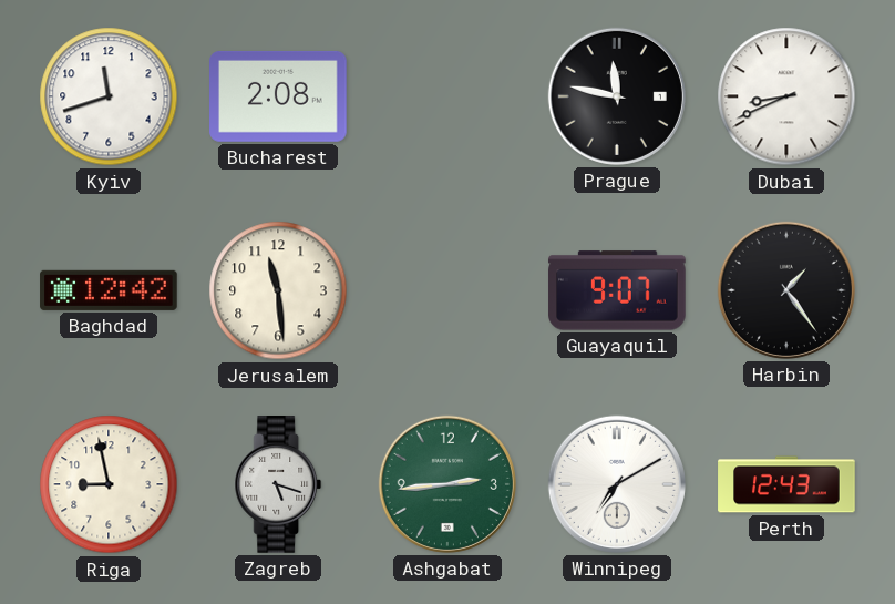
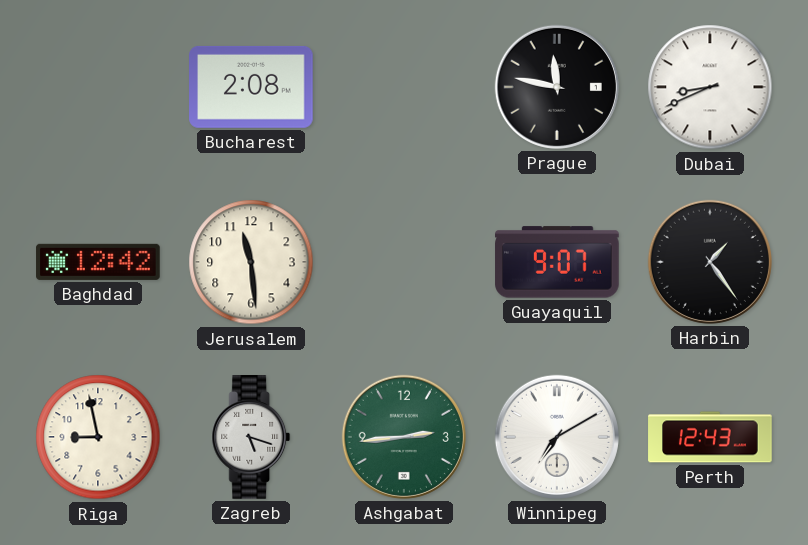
Kyiv: 11:42 -> none
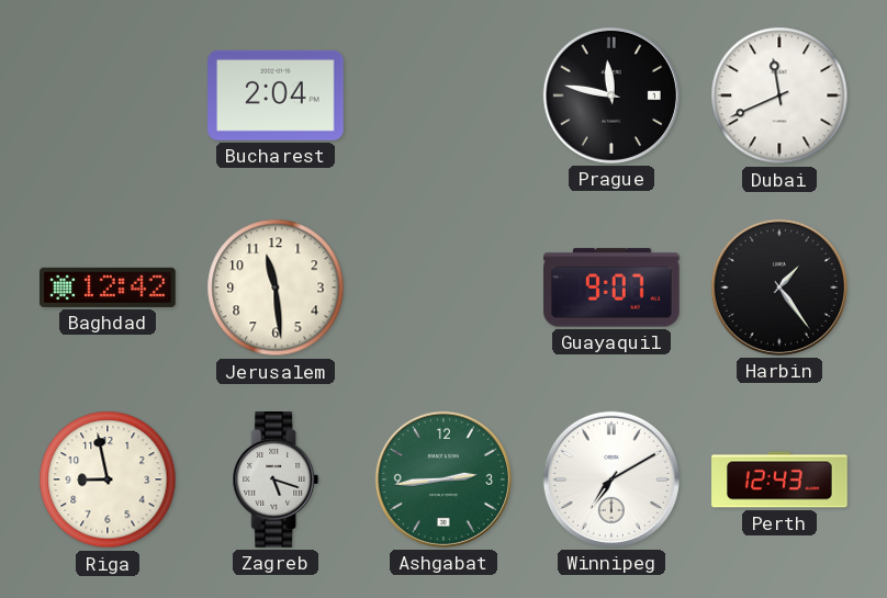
Bucharest: 2:08 -> 2:04
Dubai: 8:41 -> 11:41
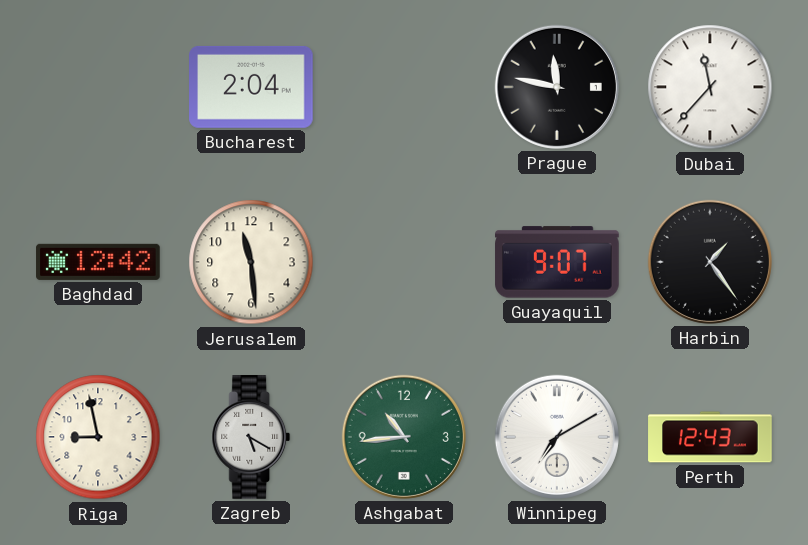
Dubai: 11:41 -> 11:37
Zagreb: 5:18 -> 5:20
Ashgabat: 2:44 -> 10:44
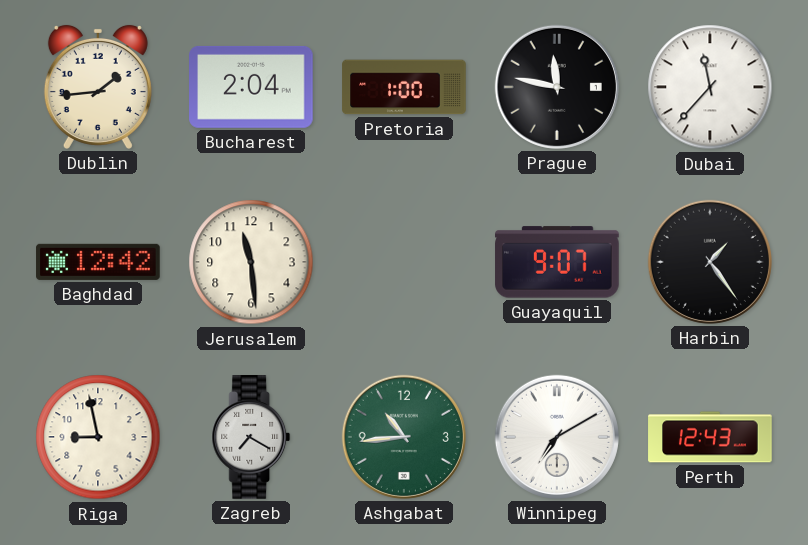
Dublin: none -> 1:44
Pretoria: none -> 1:00
Zagreb: 5:20 -> 7:20
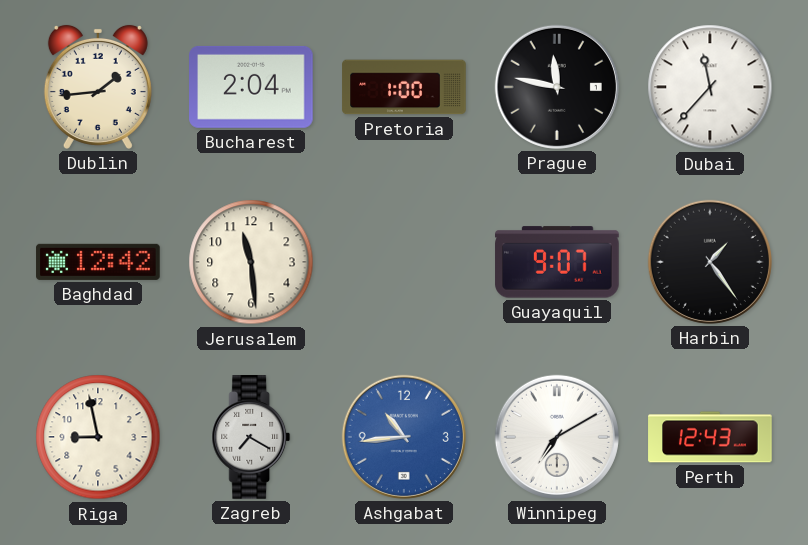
Ashgabat dial: green -> blue
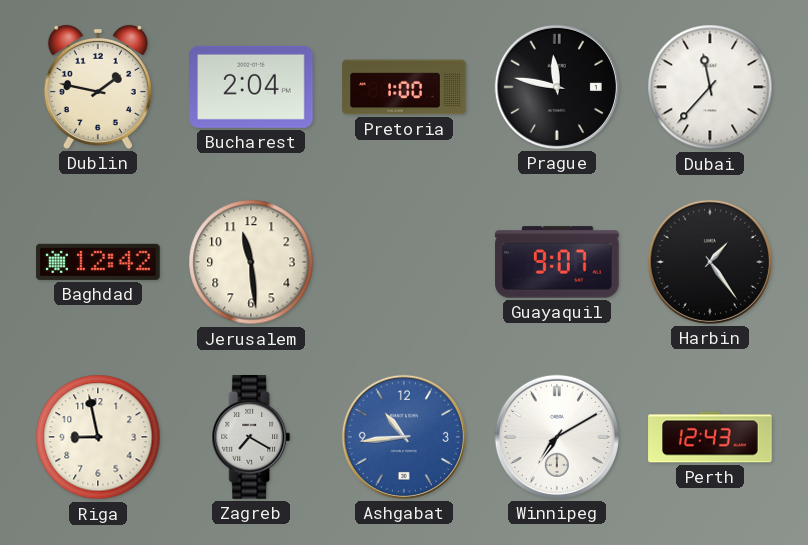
Dublin: 1:44 -> 1:47
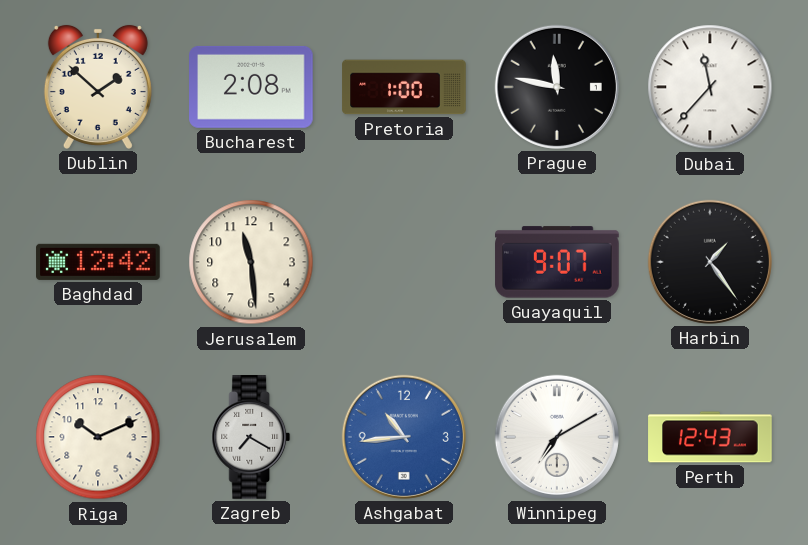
Dublin: 1:47 -> 1:52
Bucharest: 2:04 -> 2:08
Riga: 8:58 -> 10:11
